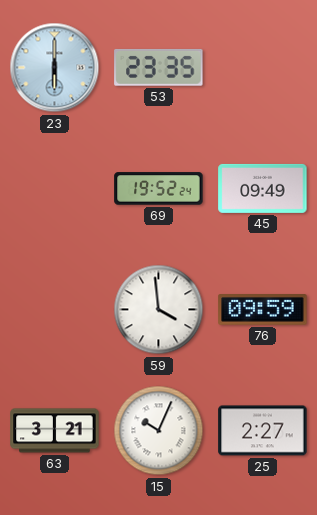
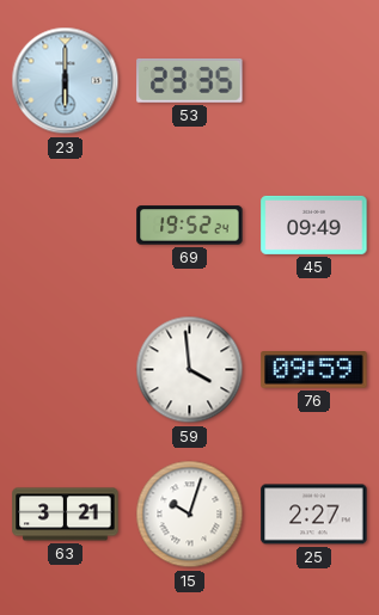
15: 10:04 -> 10:03
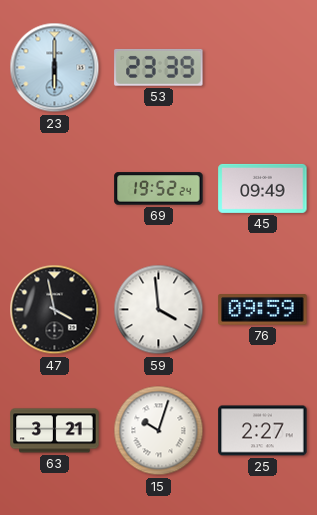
53: 23:35 -> 23:39
47: none -> 3:58
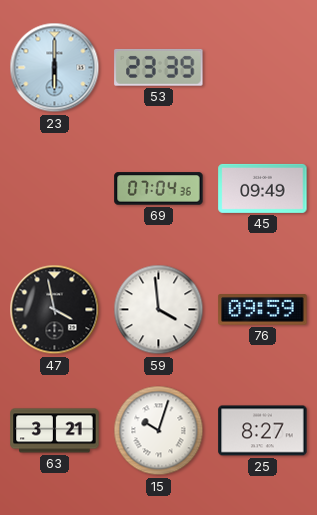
69: 19:52 -> 07:04
25: 2:27 -> 8:27
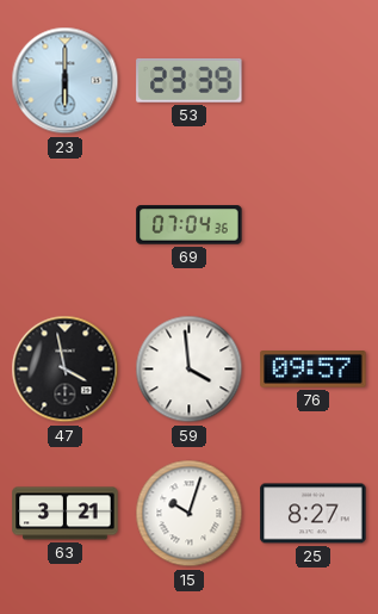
45: 09:49 -> none
76: 09:59 -> 09:57
